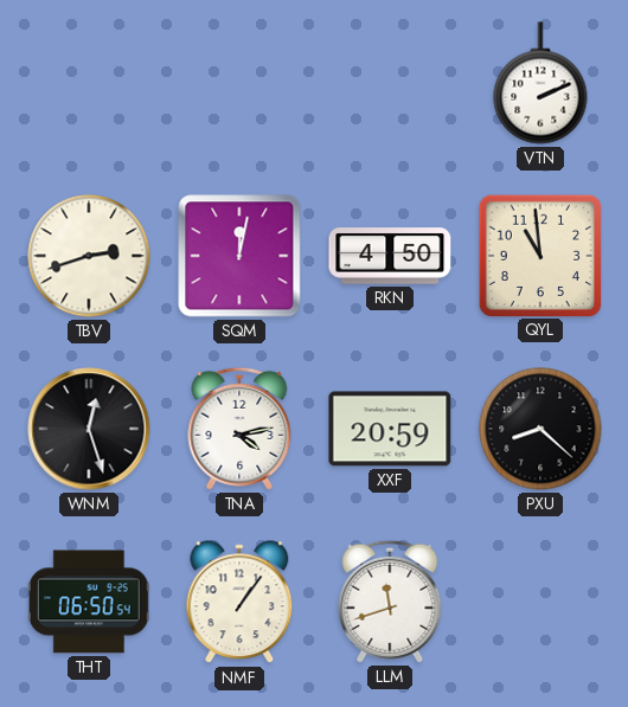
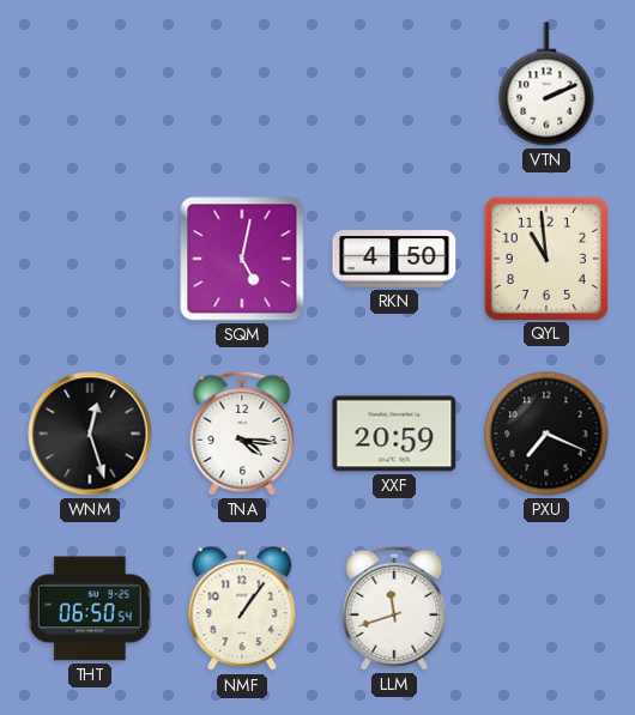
TBV: 2:42 -> none
SQM: 12:02 -> 5:02
TNA: 4:13 -> 4:16
PXU: 8:22 -> 7:19
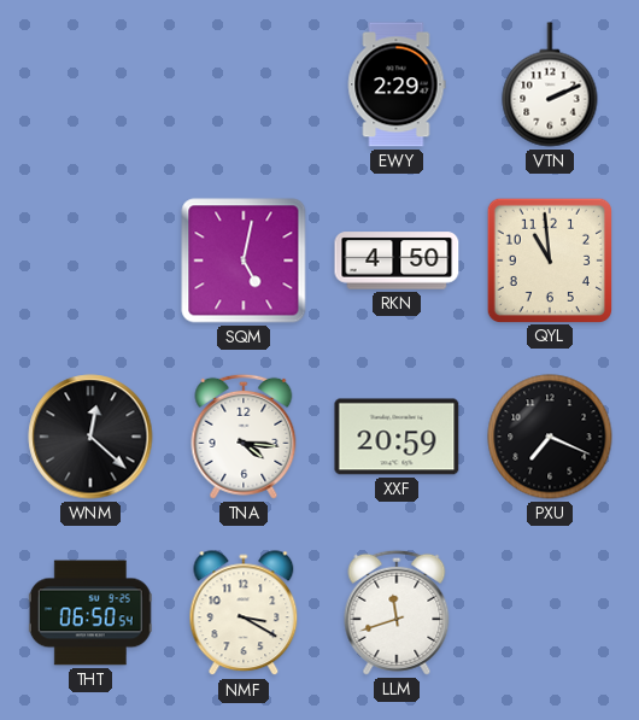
EWY: none -> 2:29
WNM: 12:27 -> 12:22
NMF: 1:06 -> 3:20
